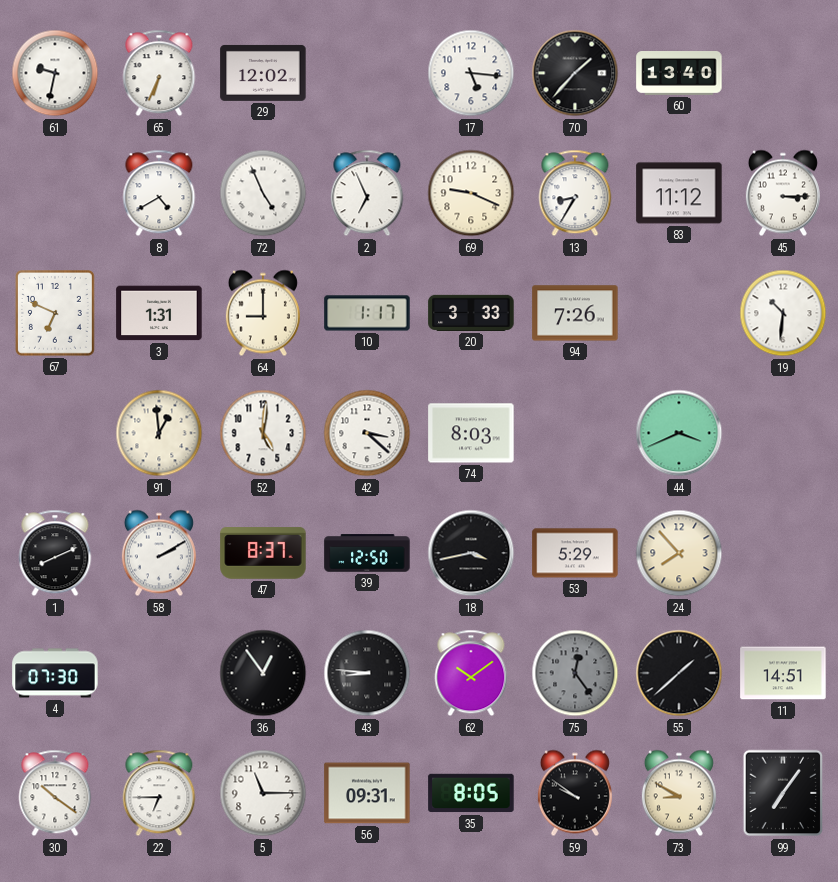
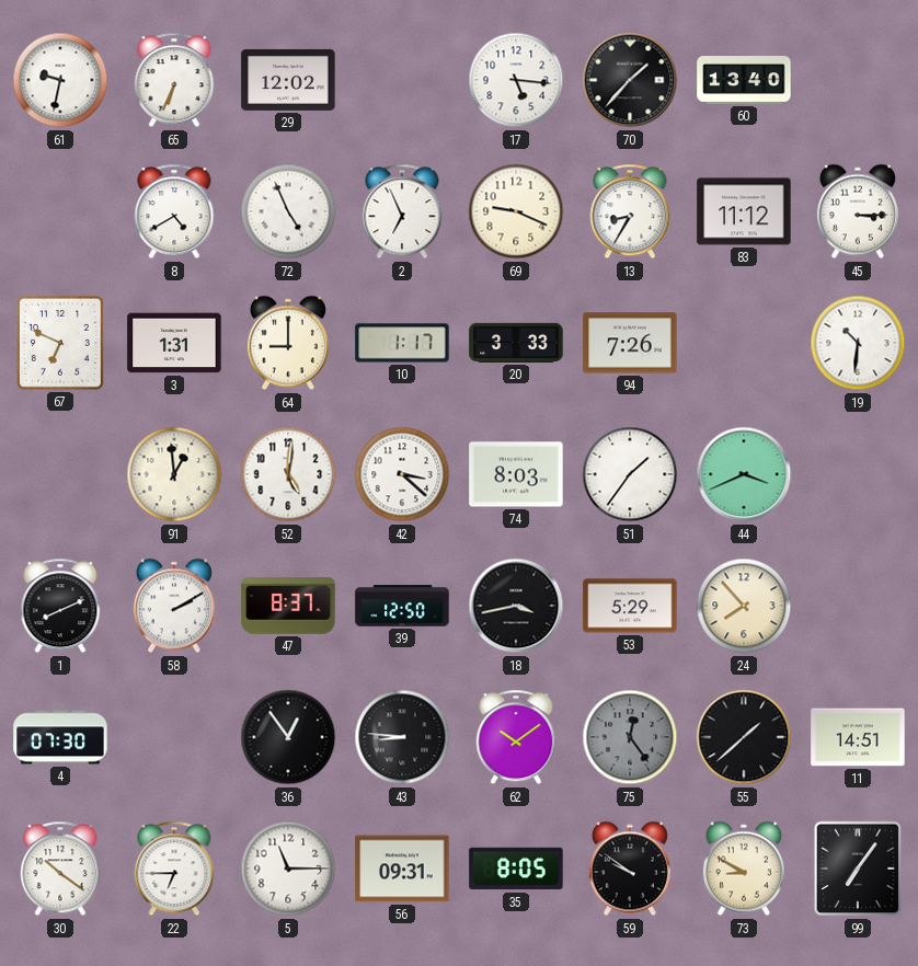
51: none -> 1:36
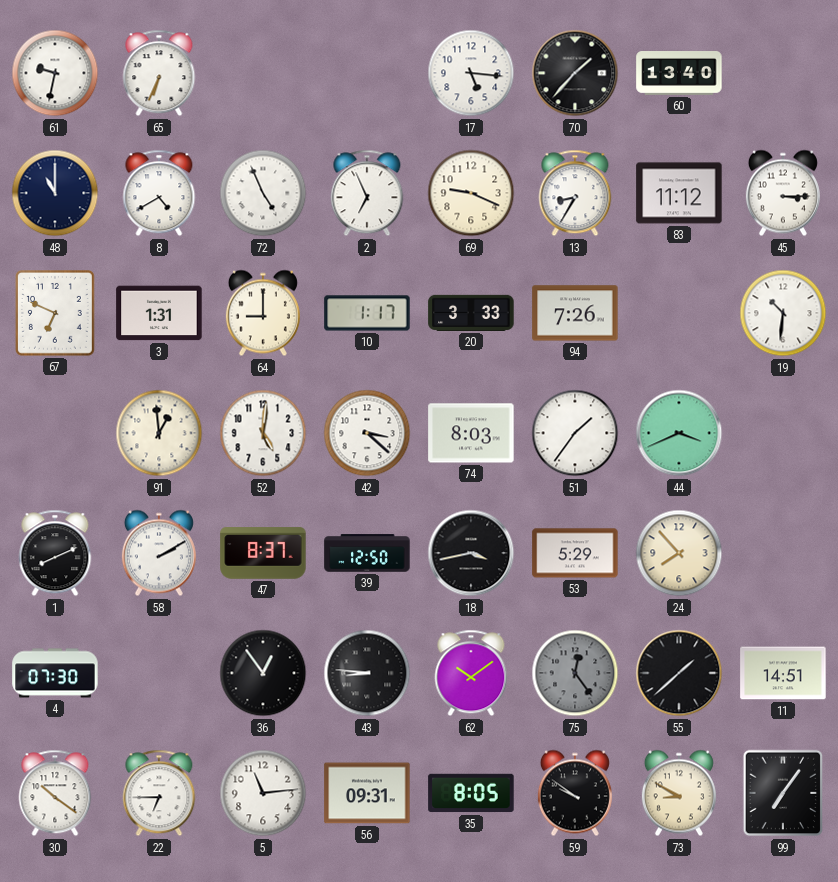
29: 12:02 -> none
48: none -> 11:00
5: 11:15 -> 11:14
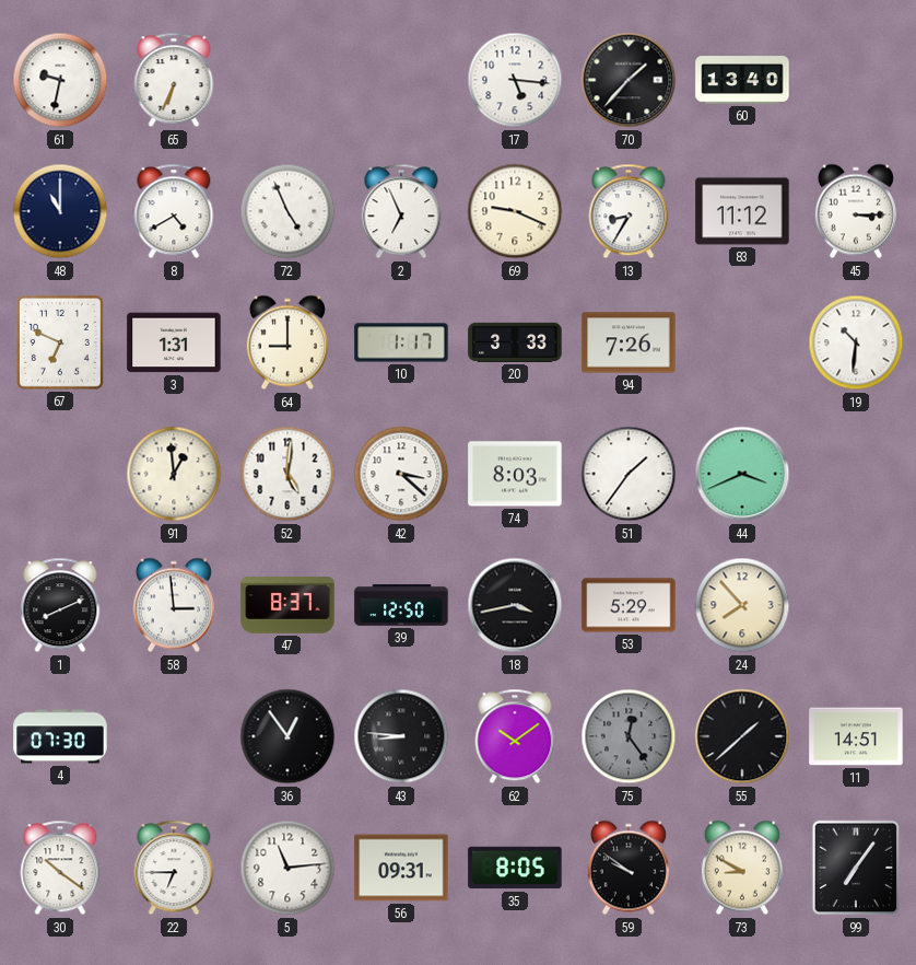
58: 2:10 -> 2:59
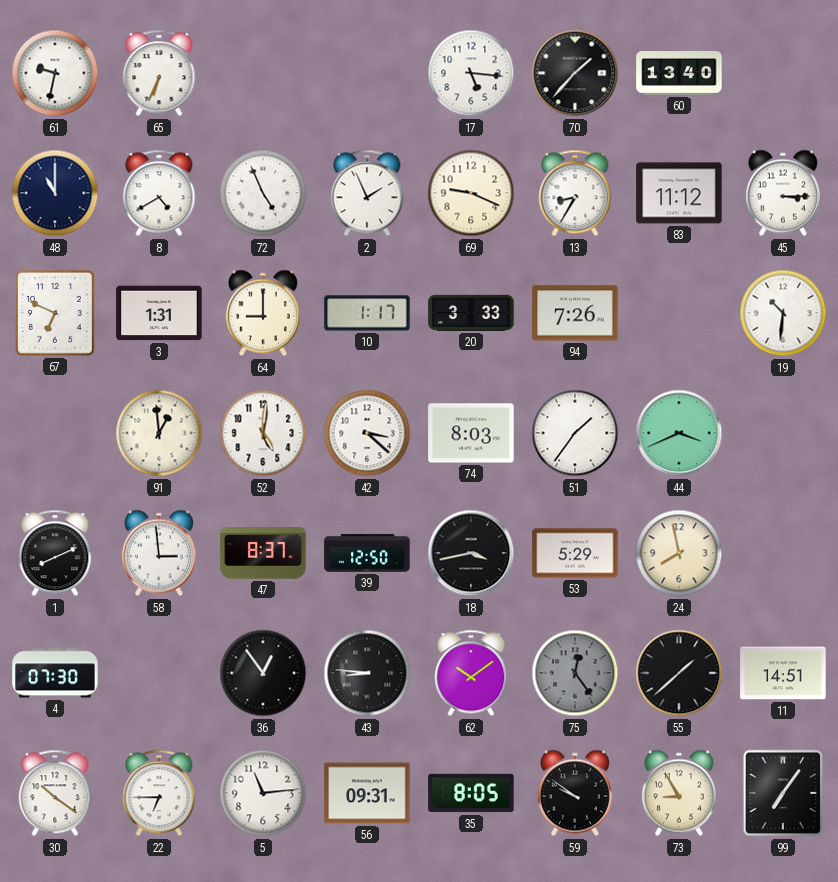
2: 6:56 -> 1:56
24: 7:53 -> 7:58
73: 8:50 -> 8:55
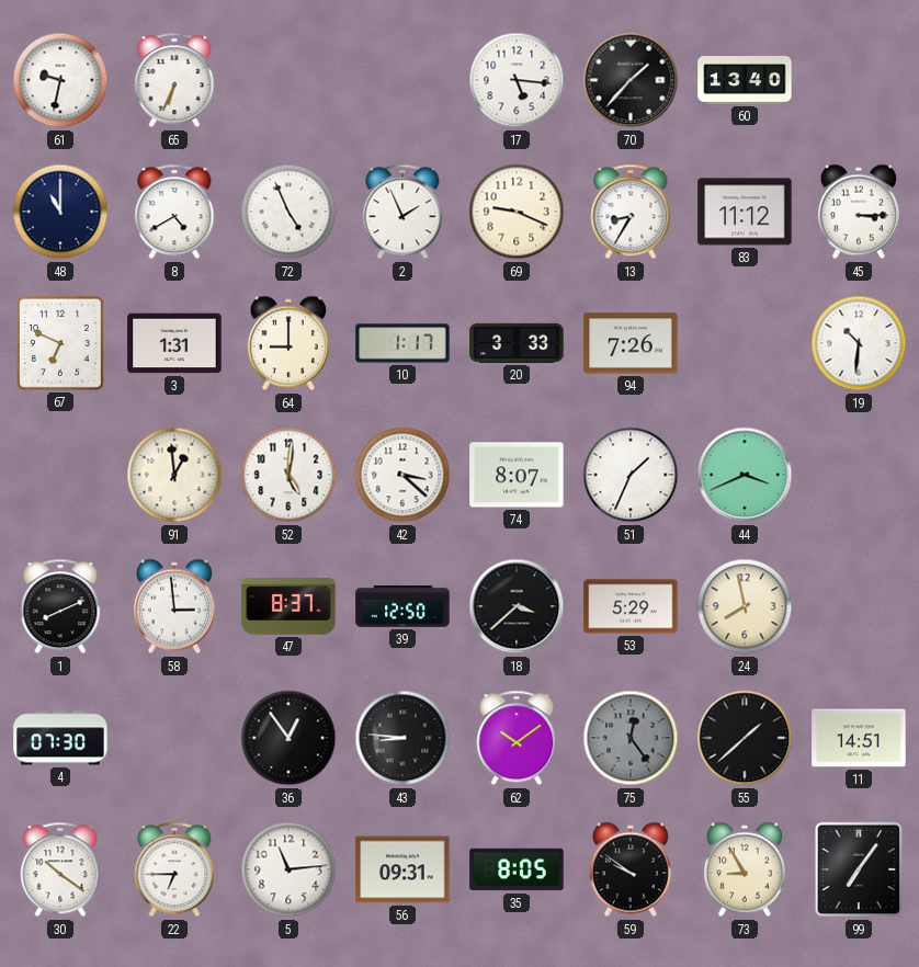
74: 8:03 -> 8:07
51: 1:36 -> 1:34
18: 3:43 -> 3:38
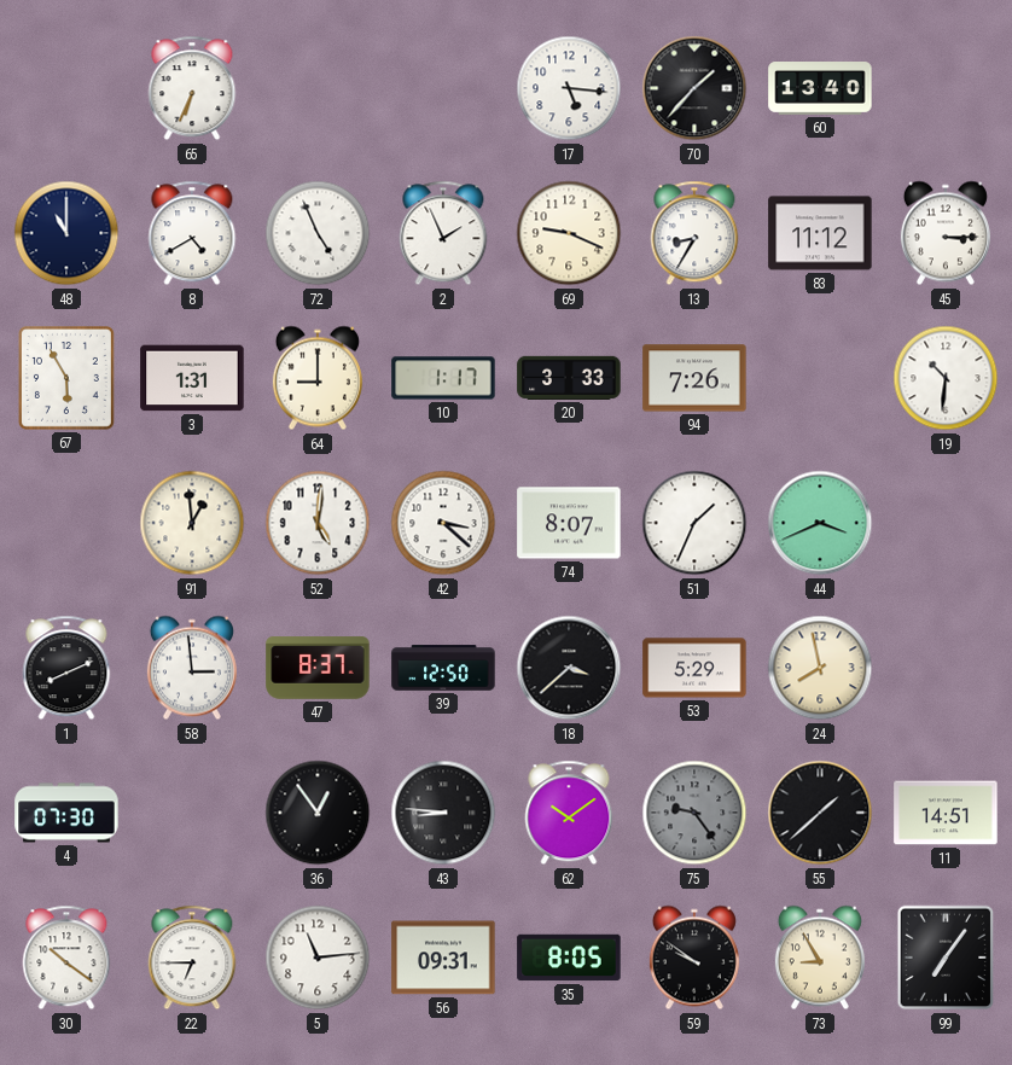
61: 9:32 -> none
67: 6:49 -> 5:55
75: 12:24 -> 9:24
